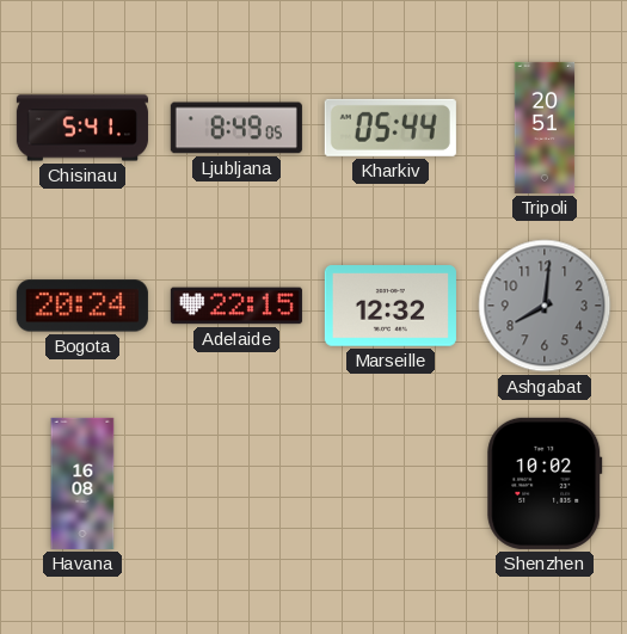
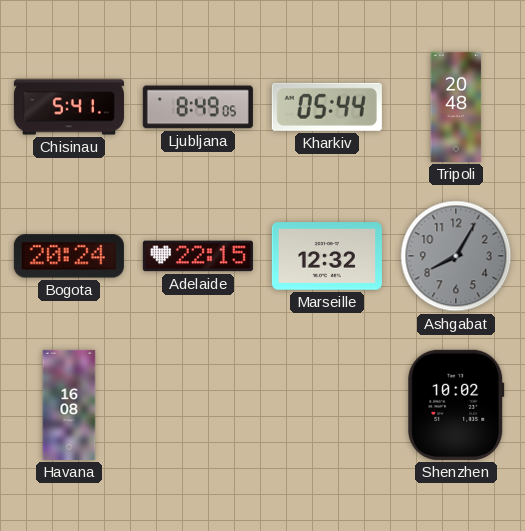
Tripoli: 20:51 -> 20:48
Ashgabat: 8:01 -> 8:05
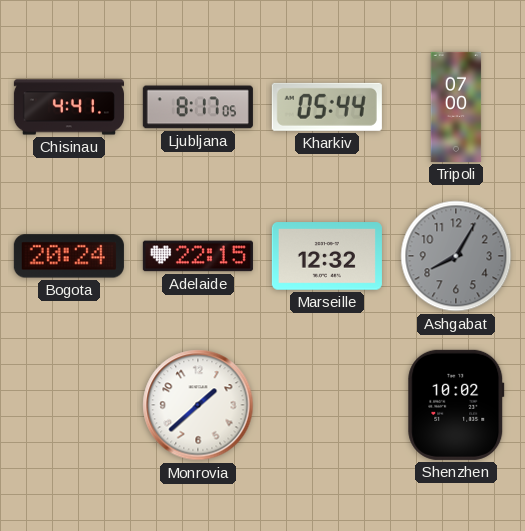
Chisinau: 5:41 -> 4:41
Ljubljana: 8:49 -> 8:17
Tripoli: 20:48 -> 07:00
Havana: 16:08 -> none
Monrovia: none -> 1:38
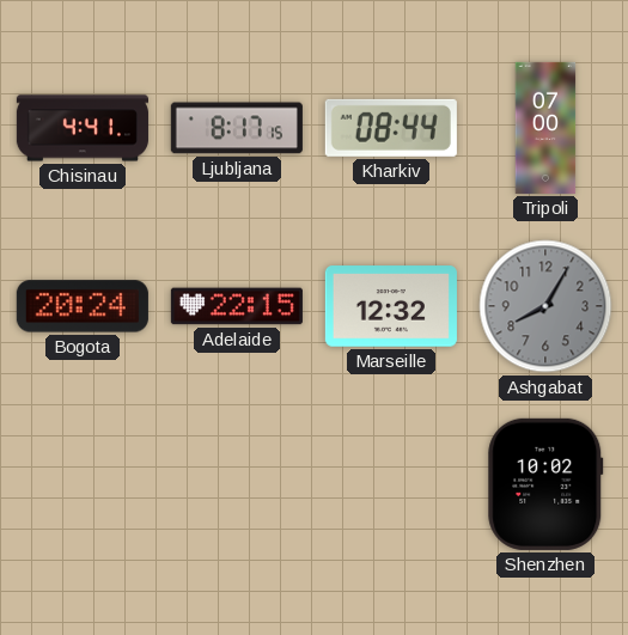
Ljubljana: 8:17:05 -> 8:17:15
Kharkiv: 05:44 -> 08:44
Monrovia: 1:38 -> none
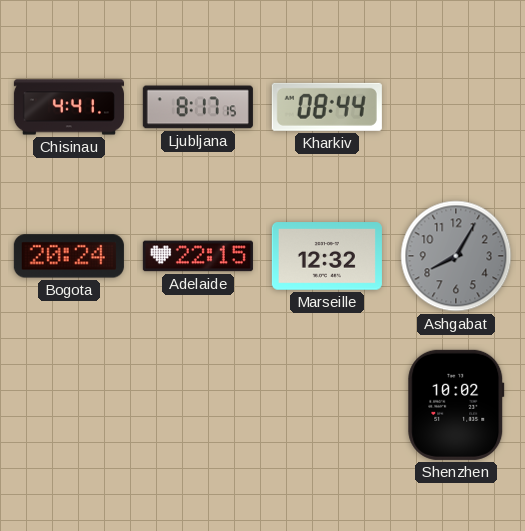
Tripoli: 07:00 -> none
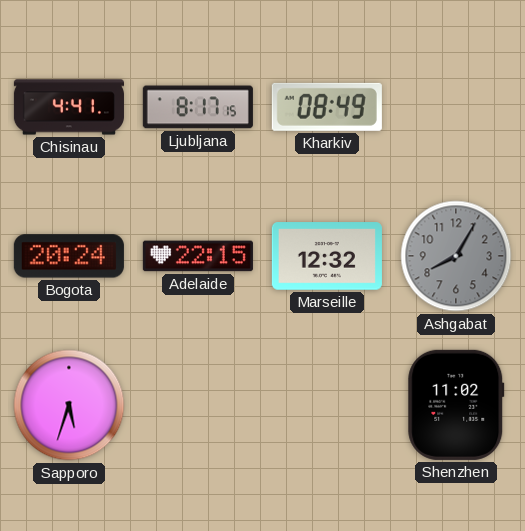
Kharkiv: 08:44 -> 08:49
Sapporo: none -> 5:33
Shenzhen: 10:02 -> 11:02
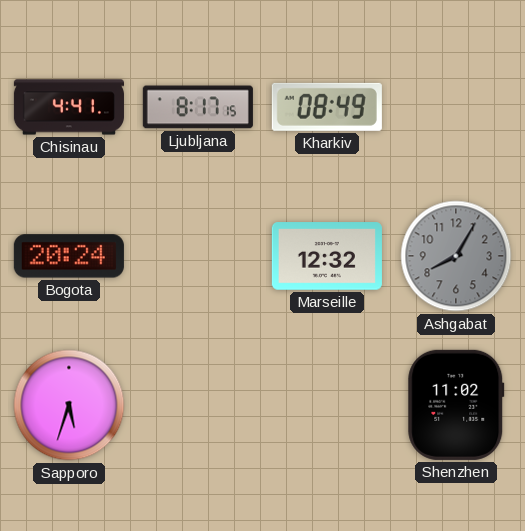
Adelaide: 22:15 -> none
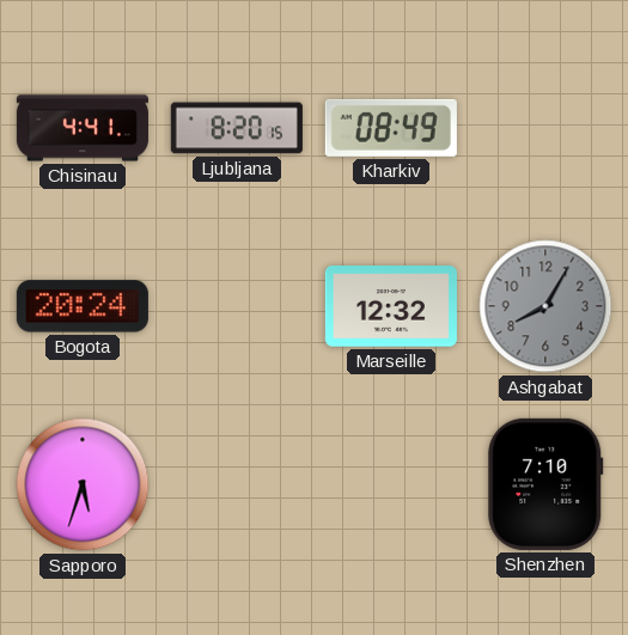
Ljubljana: 8:17 -> 8:20
Shenzhen: 11:02 -> 7:10
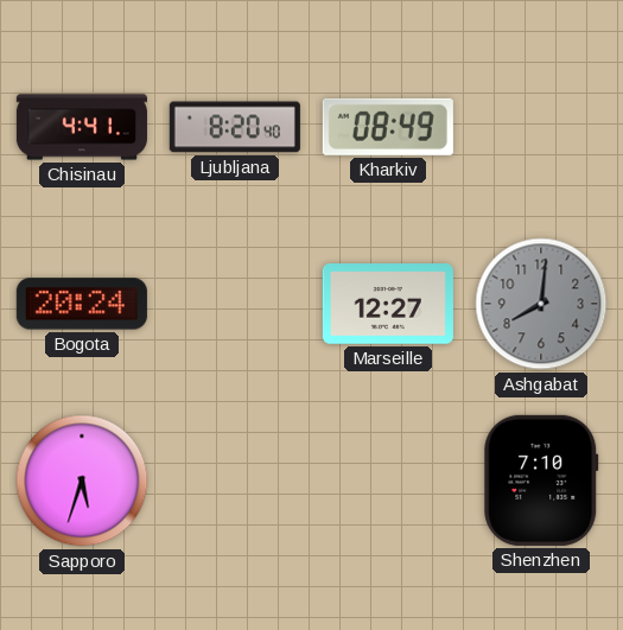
Ljubljana: 8:20:15 -> 8:20:40
Marseille: 12:32 -> 12:27
Ashgabat: 8:05 -> 8:01
